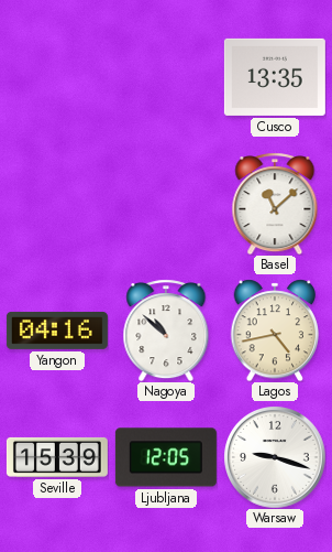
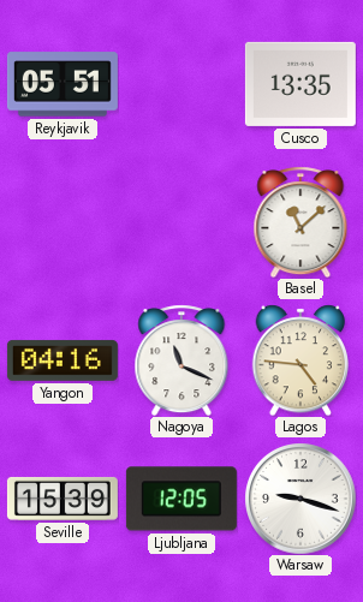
Reykjavik: none -> 05:51
Nagoya: 10:52 -> 11:19
Lagos: 4:43 -> 4:46
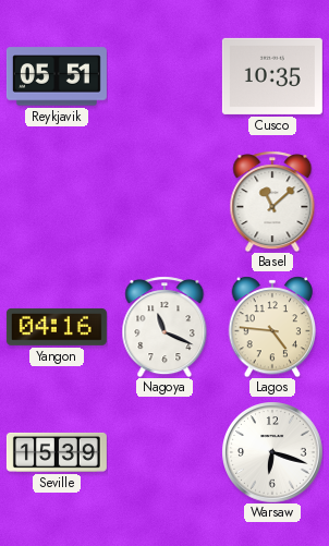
Cusco: 13:35 -> 10:35
Ljubljana: 12:05 -> none
Warsaw: 9:18 -> 6:18
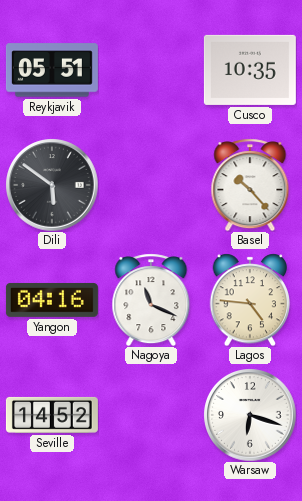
Dili: none -> 5:51
Basel: 11:08 -> 10:23
Seville: 15:39 -> 14:52
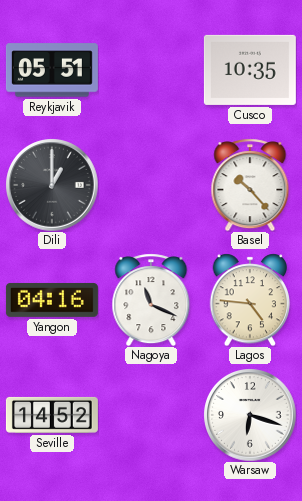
Dili: 5:51 -> 1:00
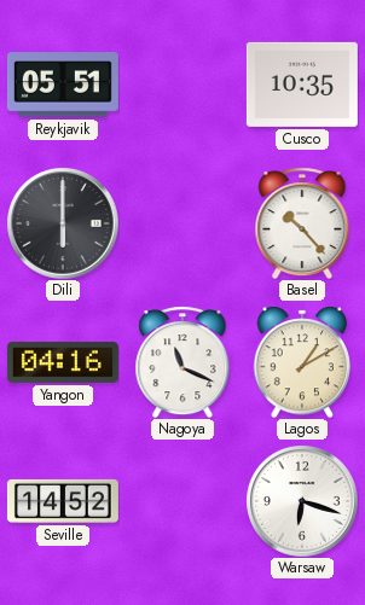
Dili: 1:00 -> 6:00
Lagos: 4:46 -> 1:10
